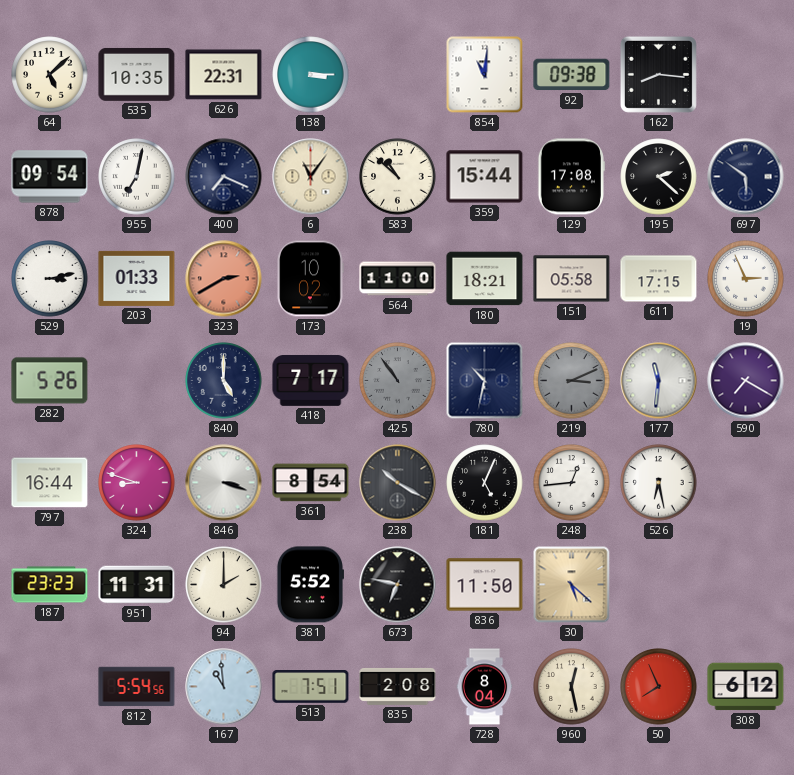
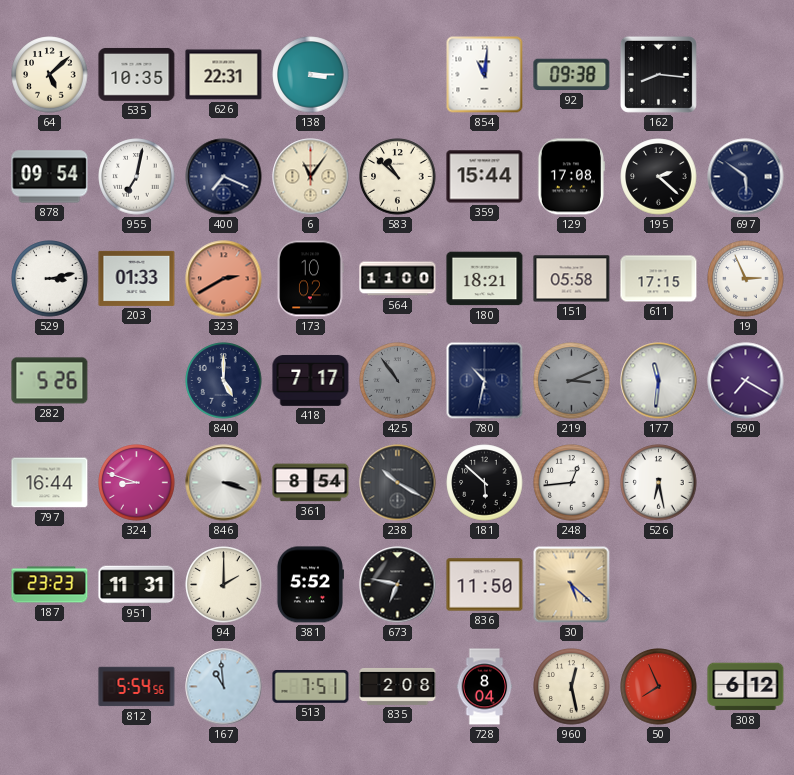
181: 5:04 -> 5:52
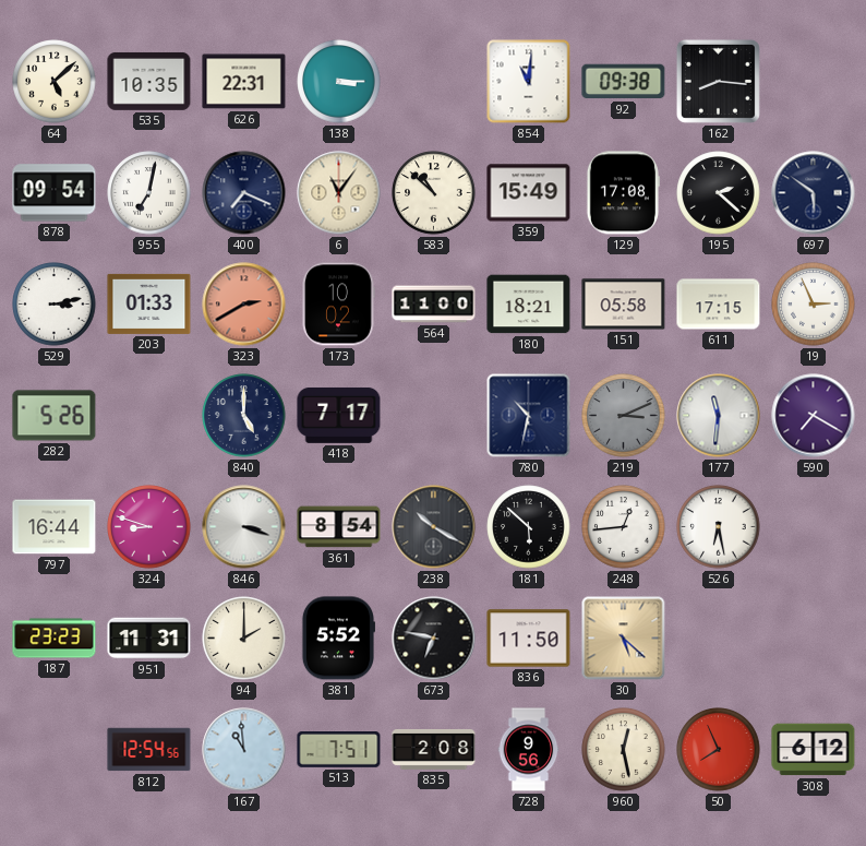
359: 15:44 -> 15:49
425: 10:54 -> none
812: 5:54 -> 12:54
728: 8:04 -> 9:56
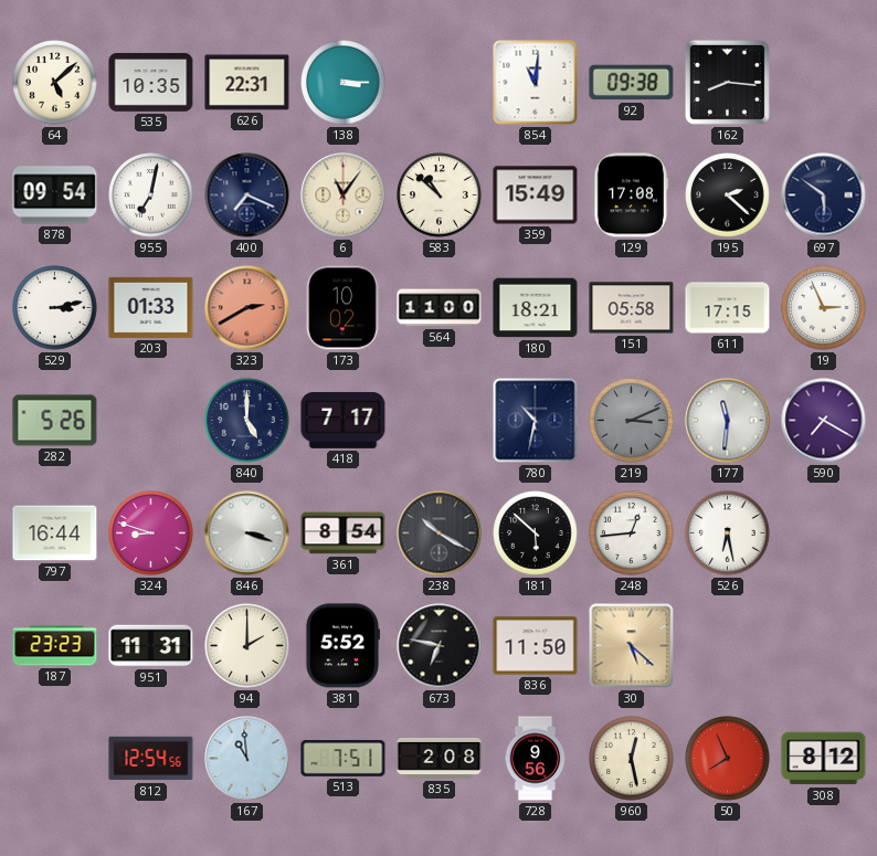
308: 6:12 -> 8:12
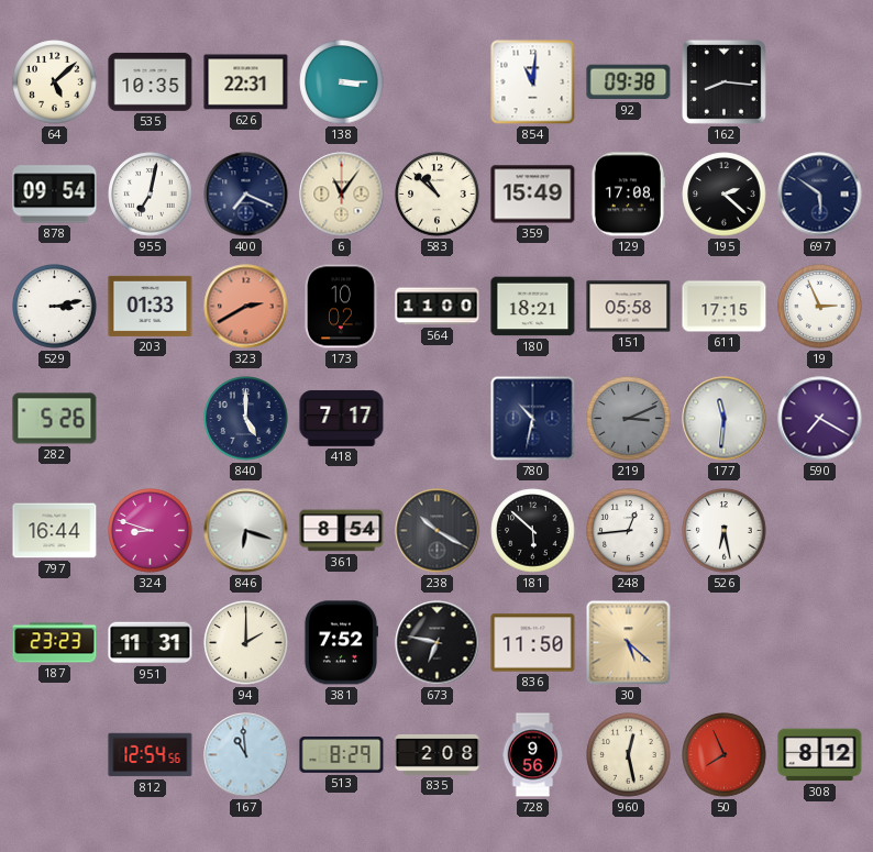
846: 3:18 -> 6:18
381: 5:52 -> 7:52
513: 7:51 -> 8:29
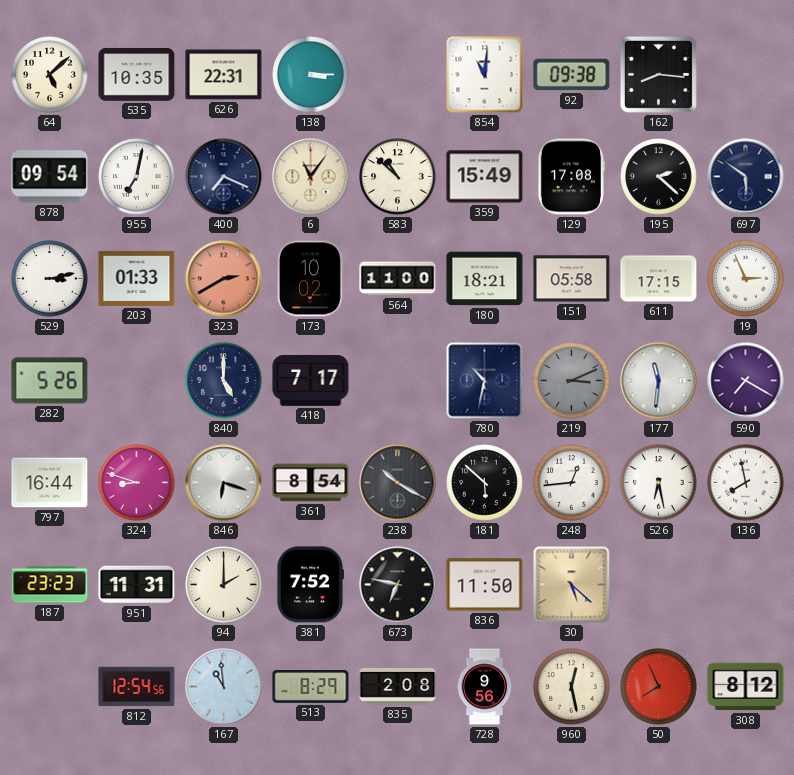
136: none -> 7:58
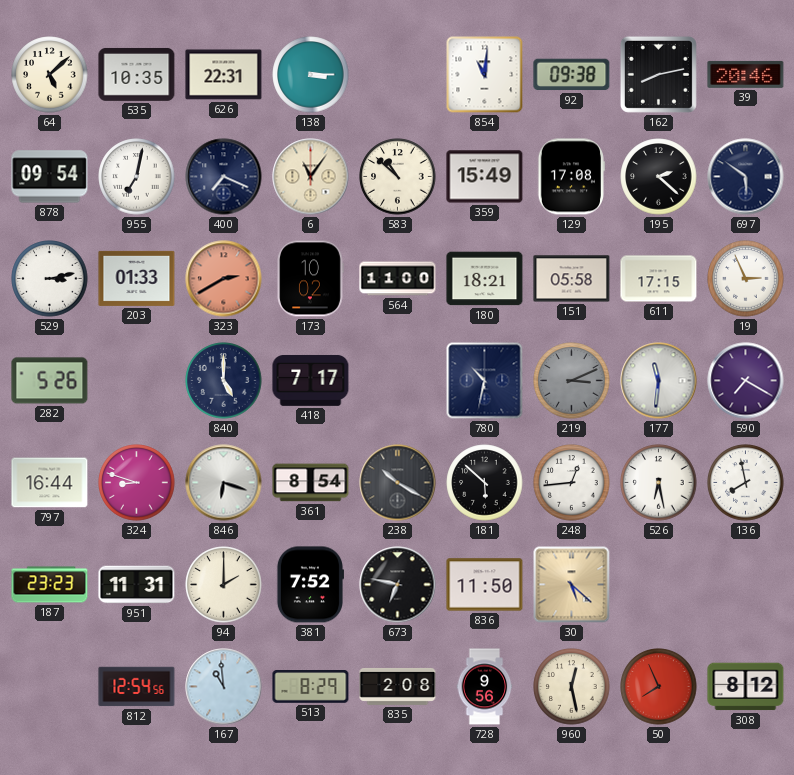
162: 8:16 -> 8:13
39: none -> 20:46
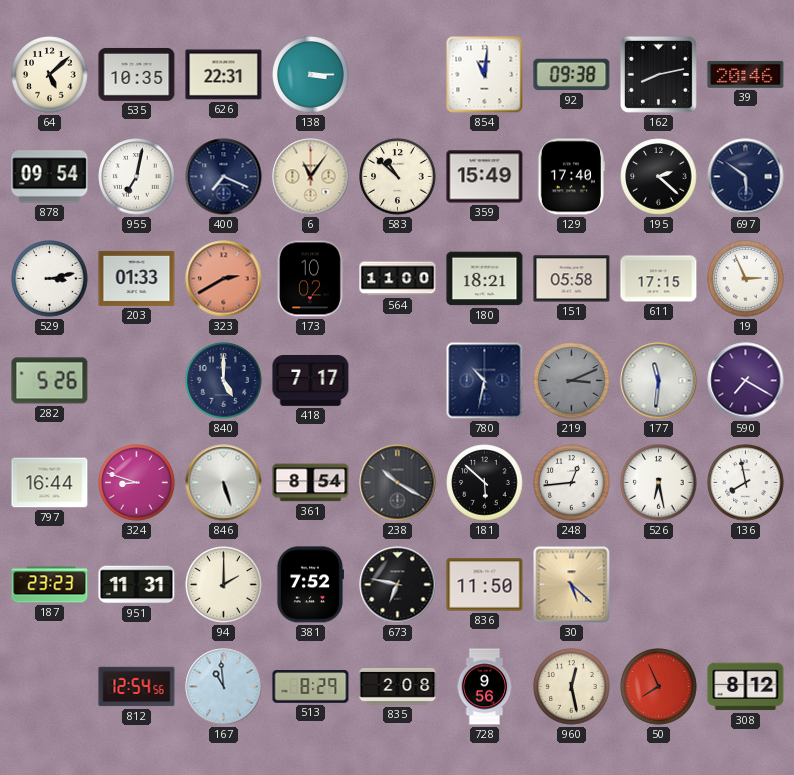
129: 17:08 -> 17:40
846: 6:18 -> 5:27
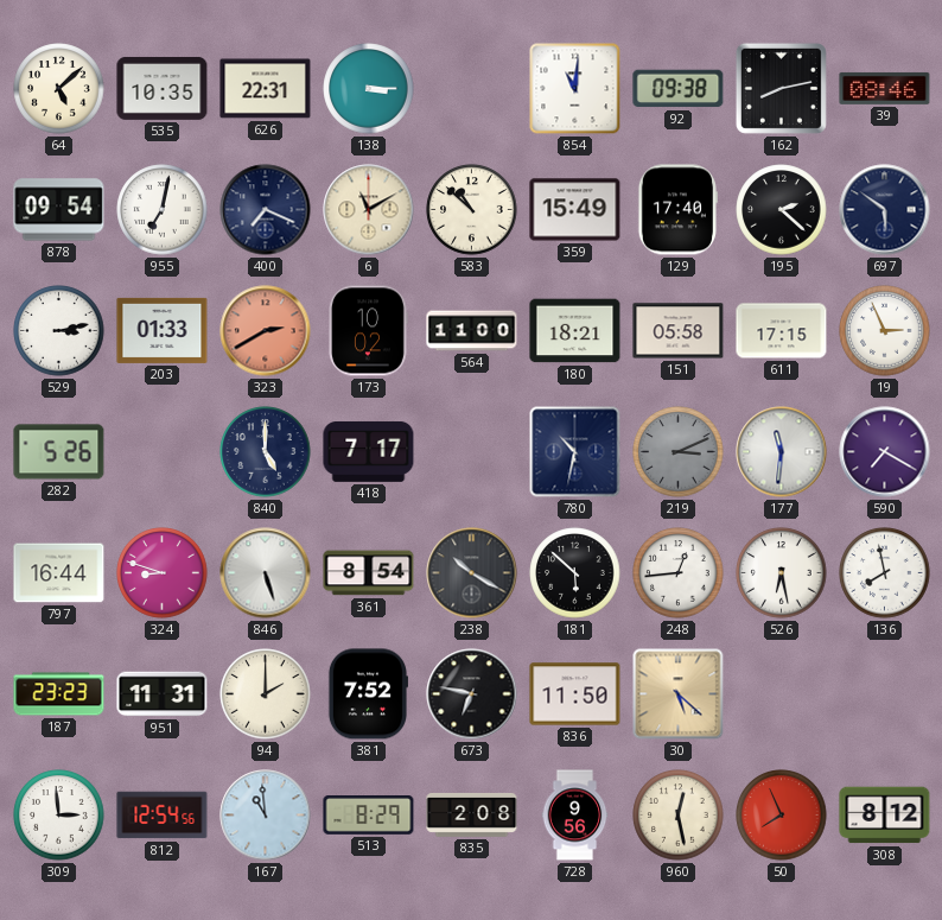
39: 20:46 -> 08:46
6: 11:06 -> 11:10
309: none -> 2:59
